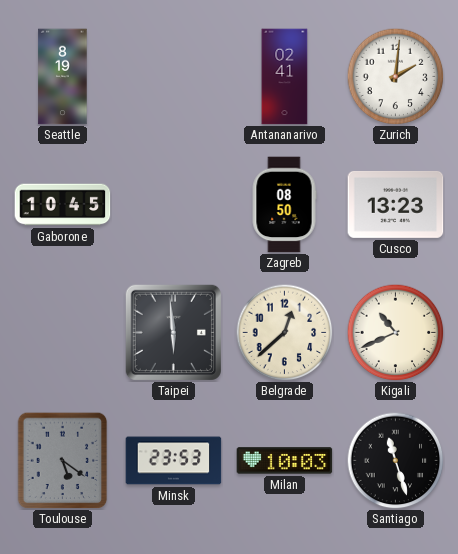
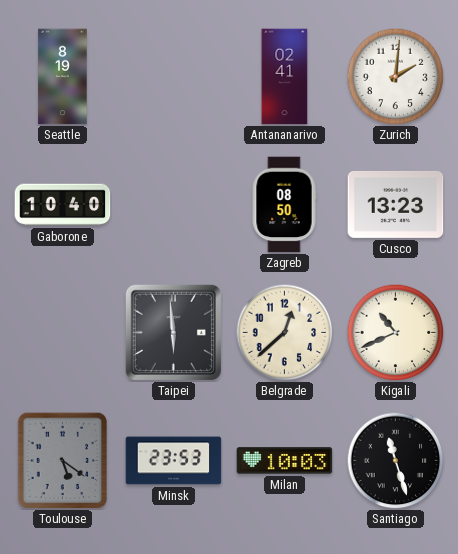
Gaborone: 10:45 -> 10:40
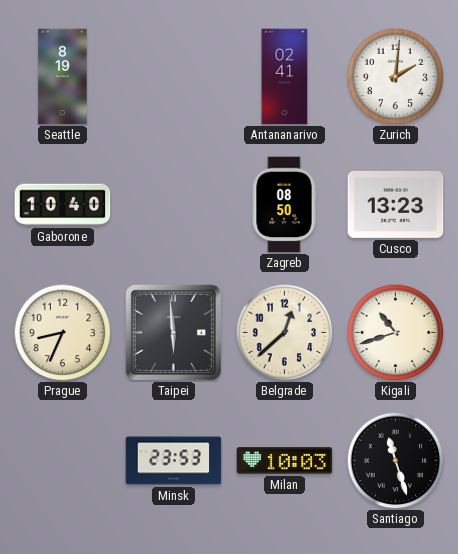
Prague: none -> 8:34
Kigali: 10:41 -> 10:42
Toulouse: 5:21 -> none
